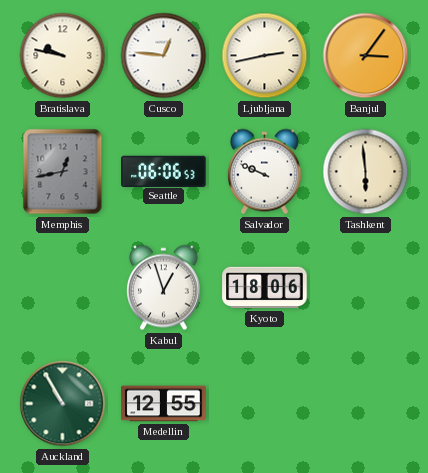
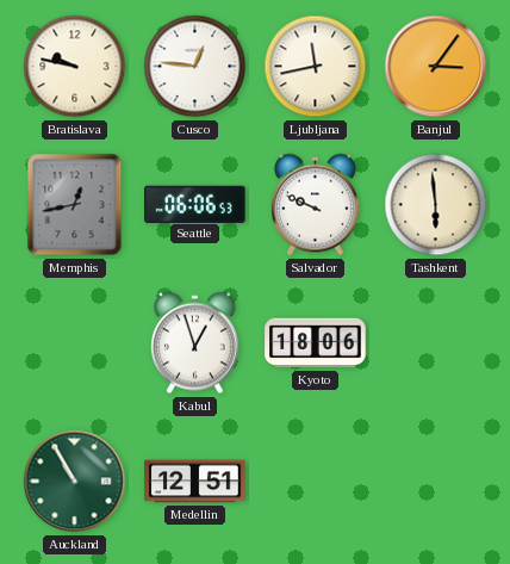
Ljubljana: 2:43 -> 11:43
Medellin: 12:55 -> 12:51
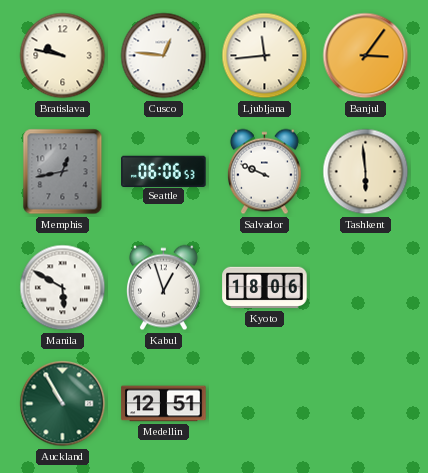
Ljubljana: 11:43 -> 11:44
Manila: none -> 5:50
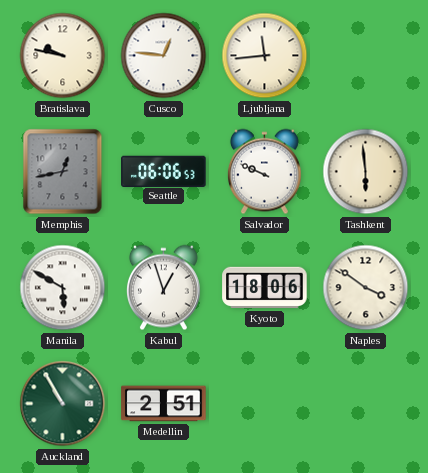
Banjul: 3:06 -> none
Naples: none -> 3:51
Medellin: 12:51 -> 2:51
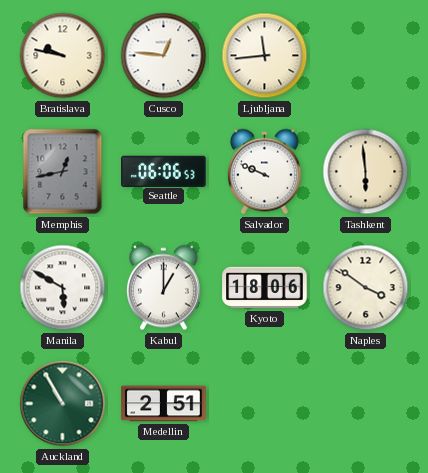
Kabul: 12:57 -> 1:00
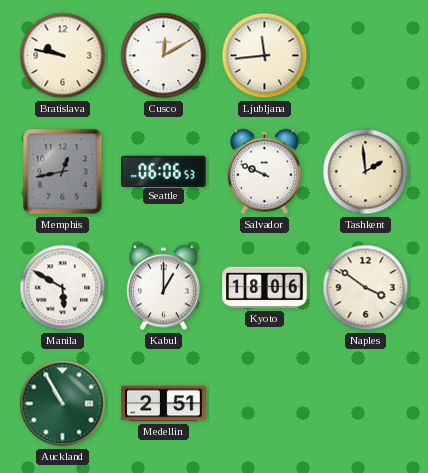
Cusco: 12:46 -> 12:10
Tashkent: 5:59 -> 1:59
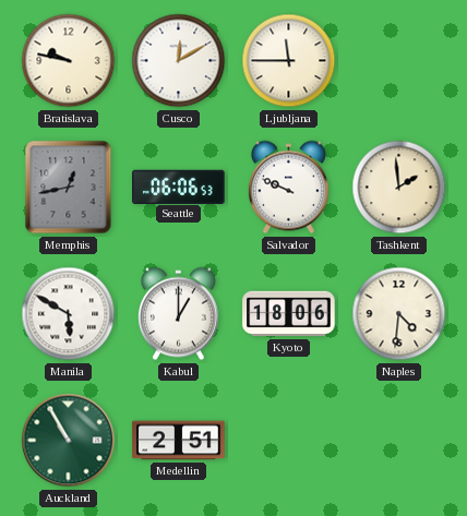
Ljubljana: 11:44 -> 11:45
Naples: 3:51 -> 4:31
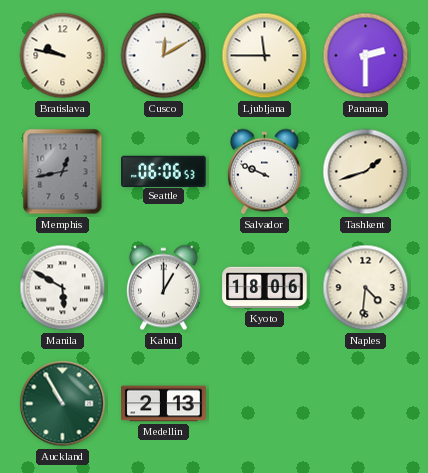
Panama: none -> 2:30
Tashkent: 1:59 -> 1:42
Medellin: 2:51 -> 2:13
